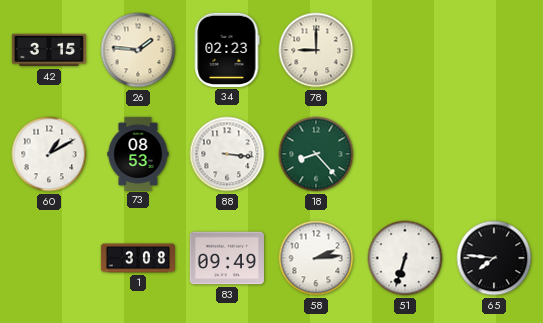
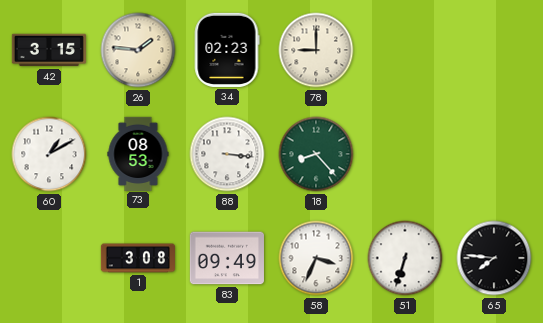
58: 2:14 -> 3:34
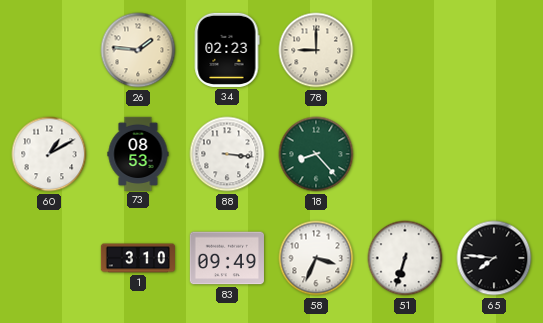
42: 3:15 -> none
1: 3:08 -> 3:10
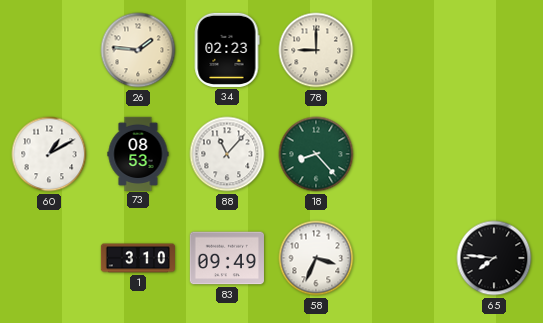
88: 3:16 -> 11:07
51: 6:33 -> none
